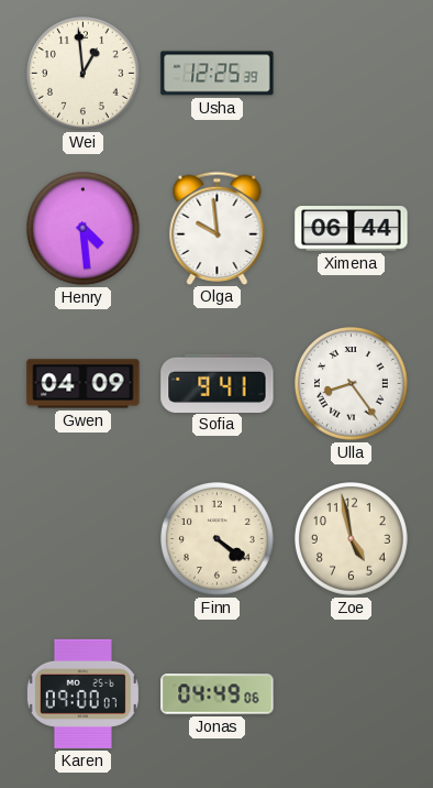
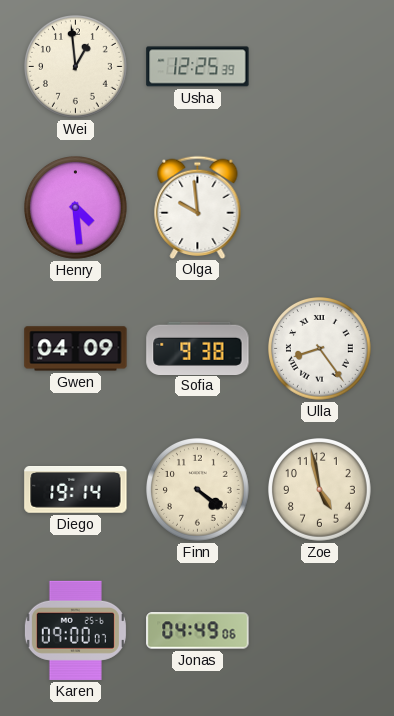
Ximena: 06:44 -> none
Sofia: 9:41 -> 9:38
Diego: none -> 19:14
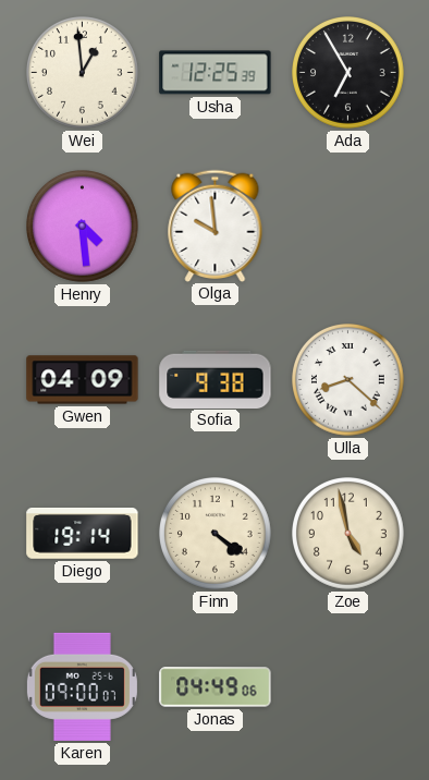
Ada: none -> 6:55
Ulla: 8:24 -> 8:22
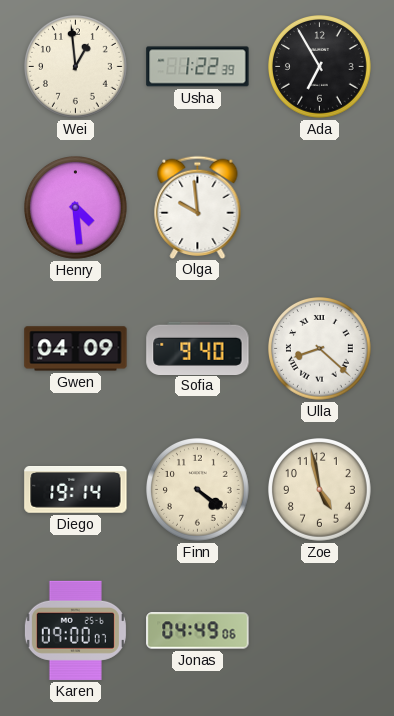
Usha: 12:25 -> 1:22
Sofia: 9:38 -> 9:40
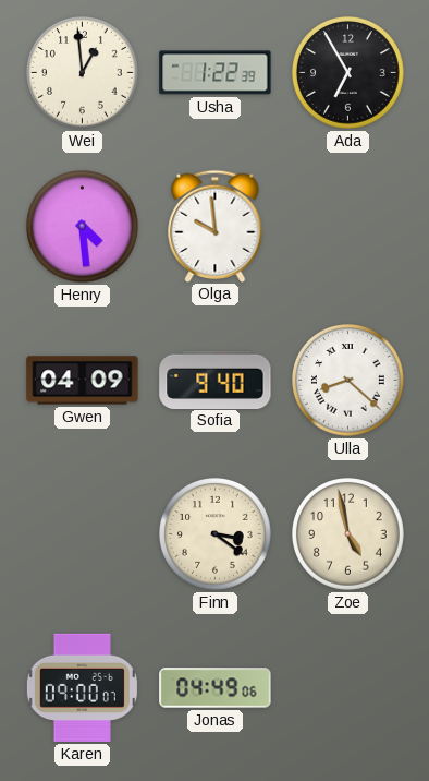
Diego: 19:14 -> none
Finn: 4:21 -> 3:21
